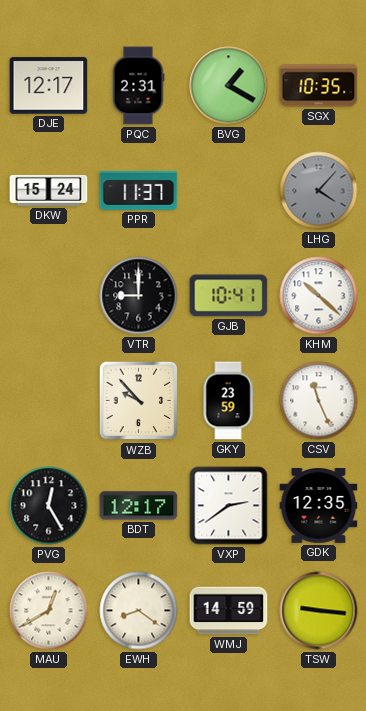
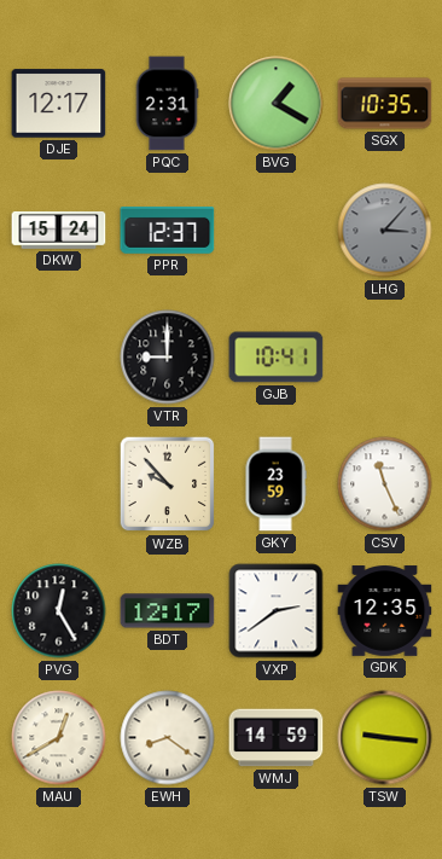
PPR: 11:37 -> 12:37
LHG: 4:07 -> 3:07
KHM: 10:22 -> none
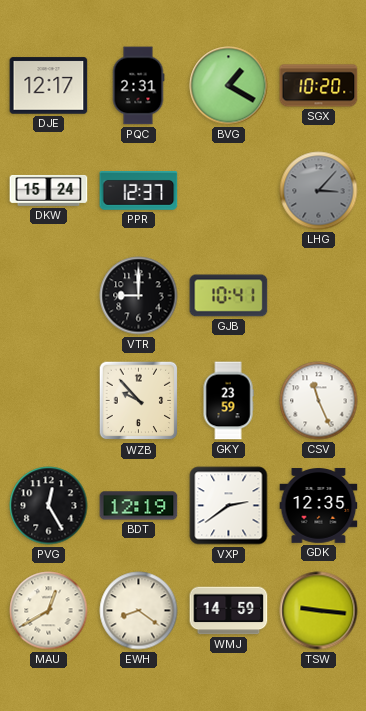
SGX: 10:35 -> 10:20
BDT: 12:17 -> 12:19
